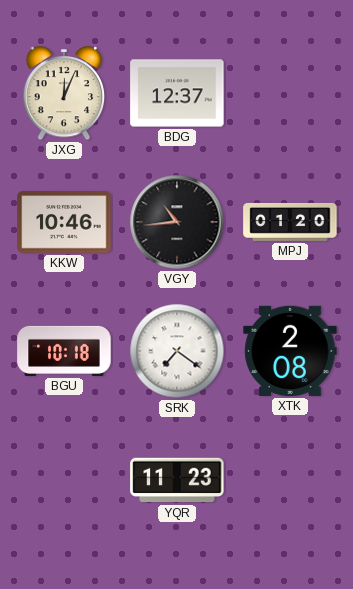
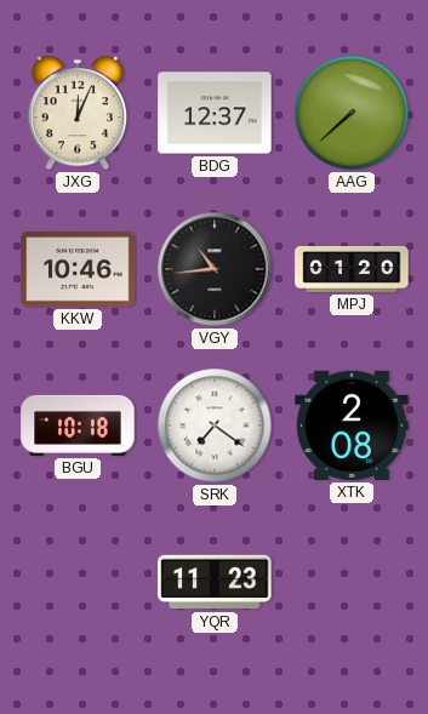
AAG: none -> 7:38
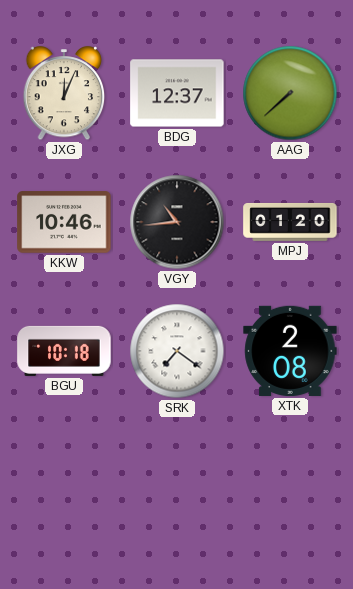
YQR: 11:23 -> none
